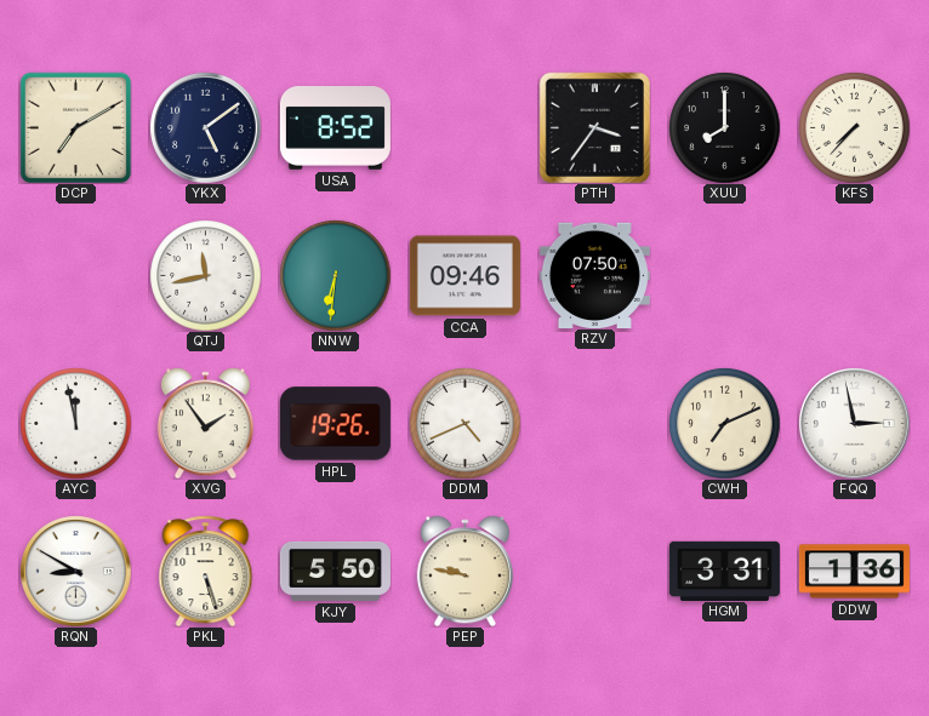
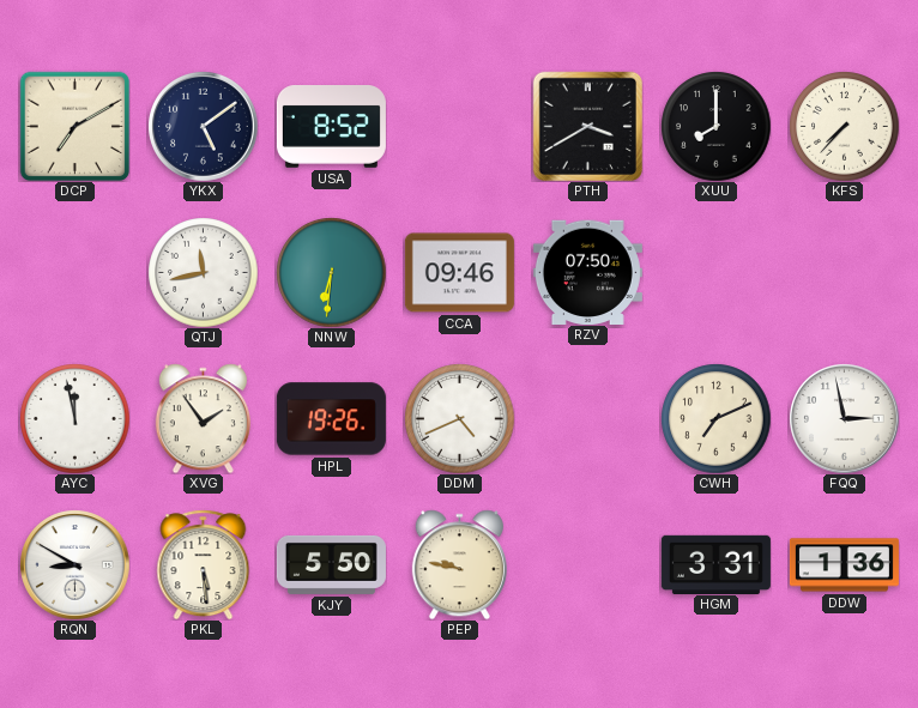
PTH: 3:36 -> 3:40
PKL: 5:27 -> 5:29
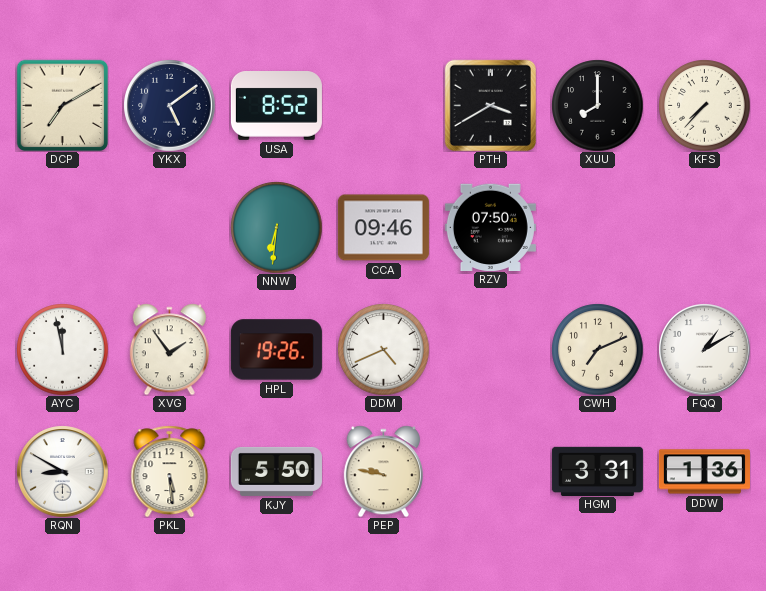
QTJ: 11:43 -> none
FQQ: 2:58 -> 1:10
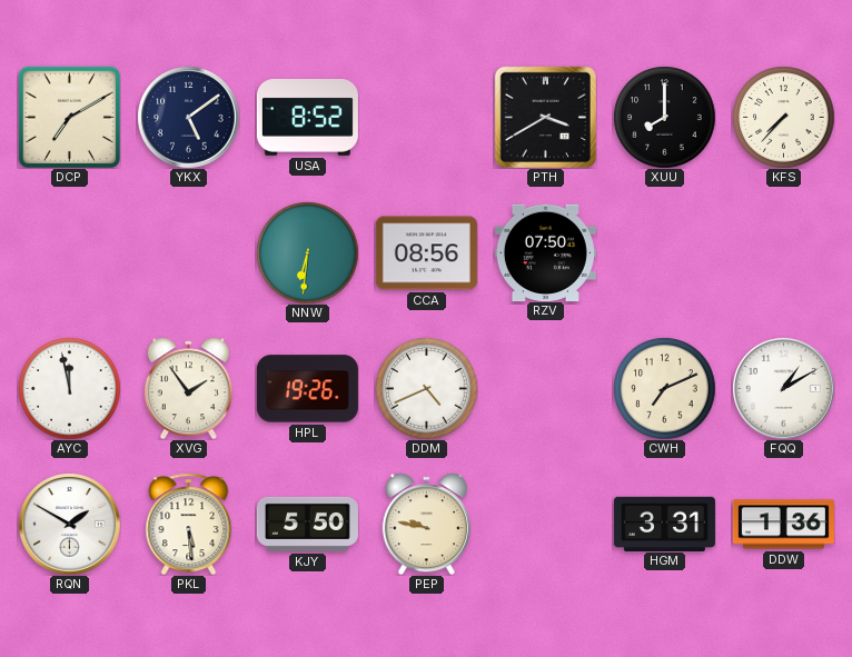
CCA: 09:46 -> 08:56
RQN: 8:50 -> 1:50
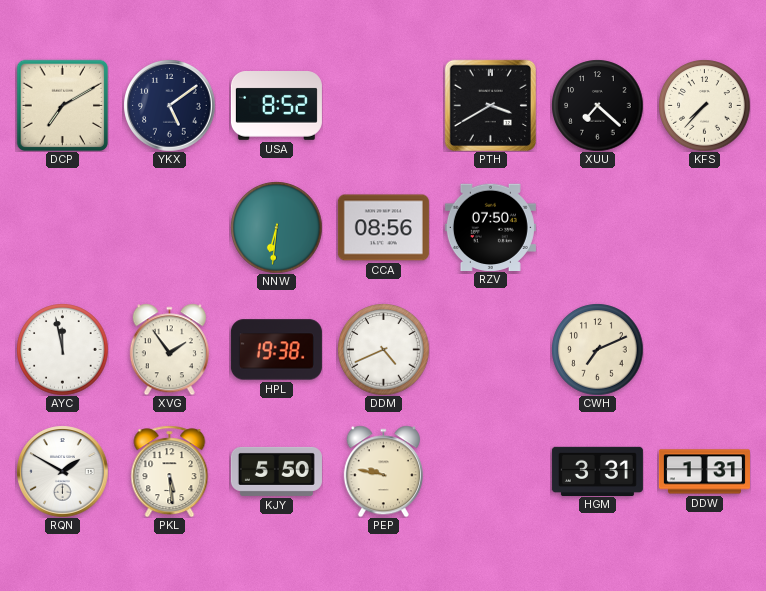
XUU: 8:00 -> 7:22
HPL: 19:26 -> 19:38
FQQ: 1:10 -> none
DDW: 1:36 -> 1:31
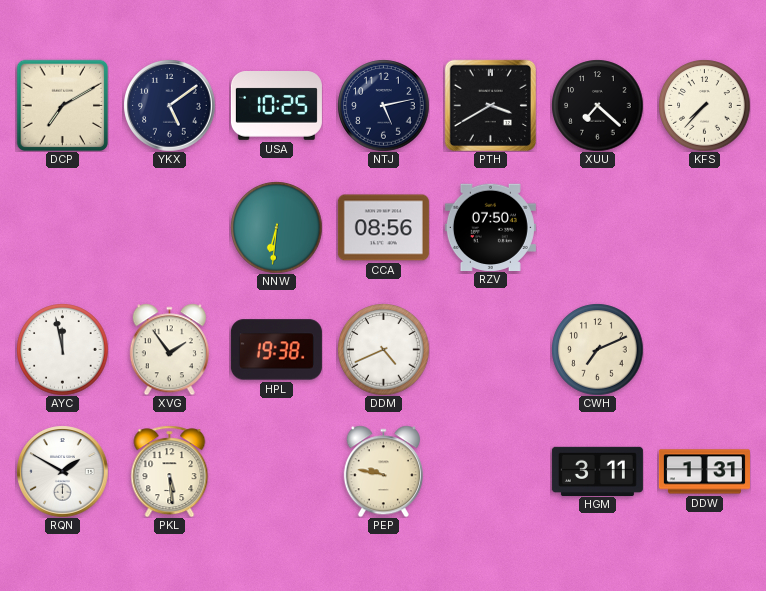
USA: 8:52 -> 10:25
NTJ: none -> 5:13
KJY: 5:50 -> none
HGM: 3:31 -> 3:11
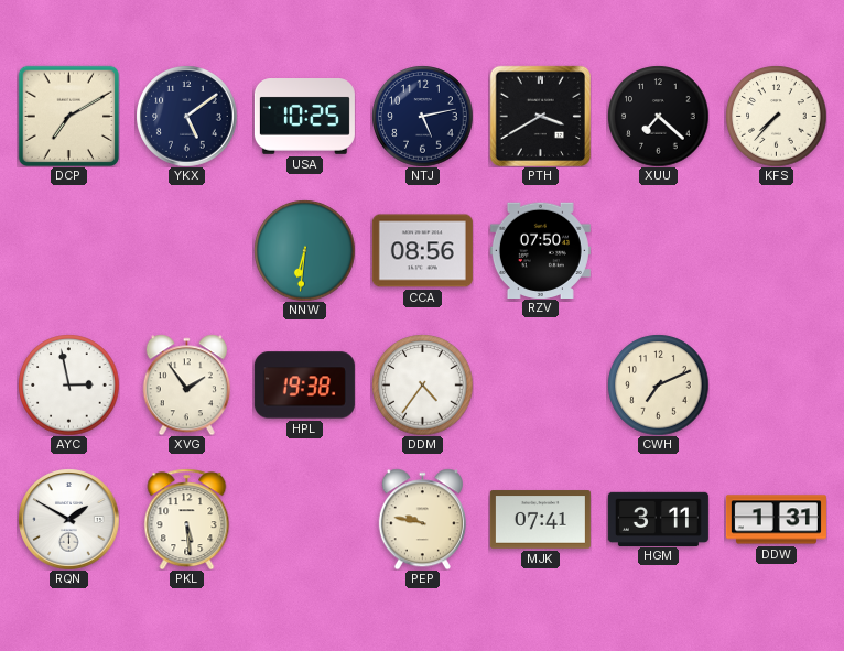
AYC: 11:58 -> 2:58
DDM: 4:41 -> 4:36
MJK: none -> 07:41
